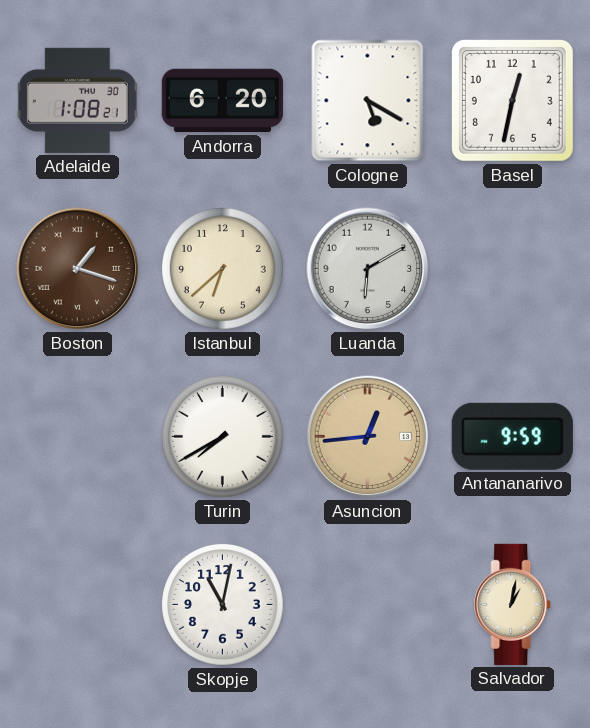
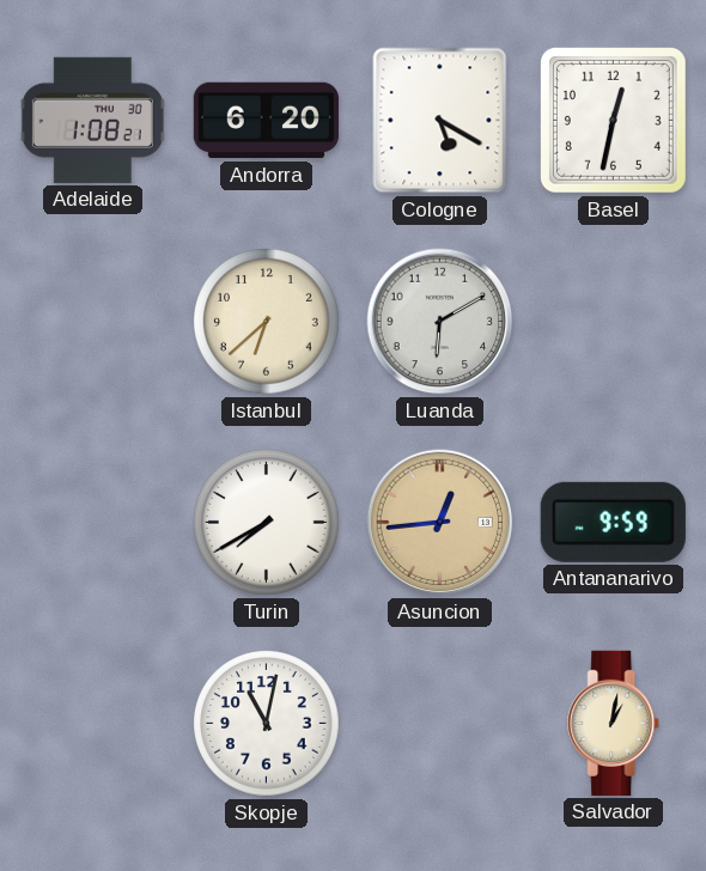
Boston: 1:18 -> none
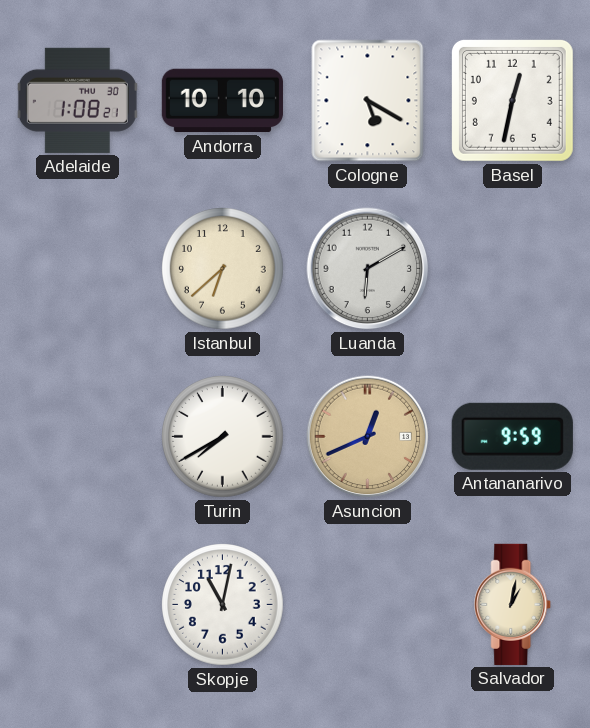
Andorra: 6:20 -> 10:10
Asuncion: 12:44 -> 12:41
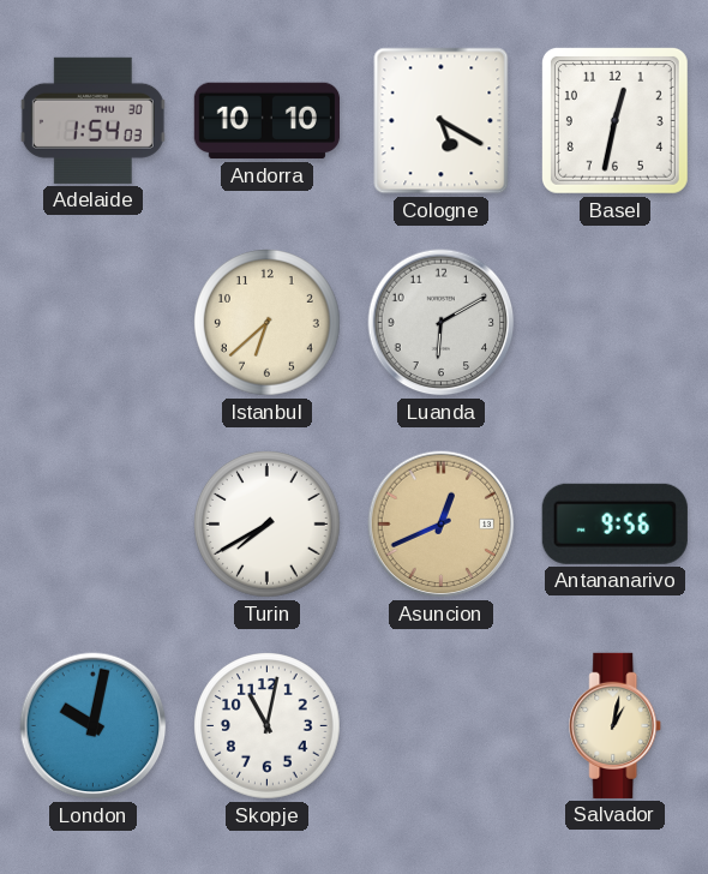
Adelaide: 1:08 -> 1:54
Antananarivo: 9:59 -> 9:56
London: none -> 10:02
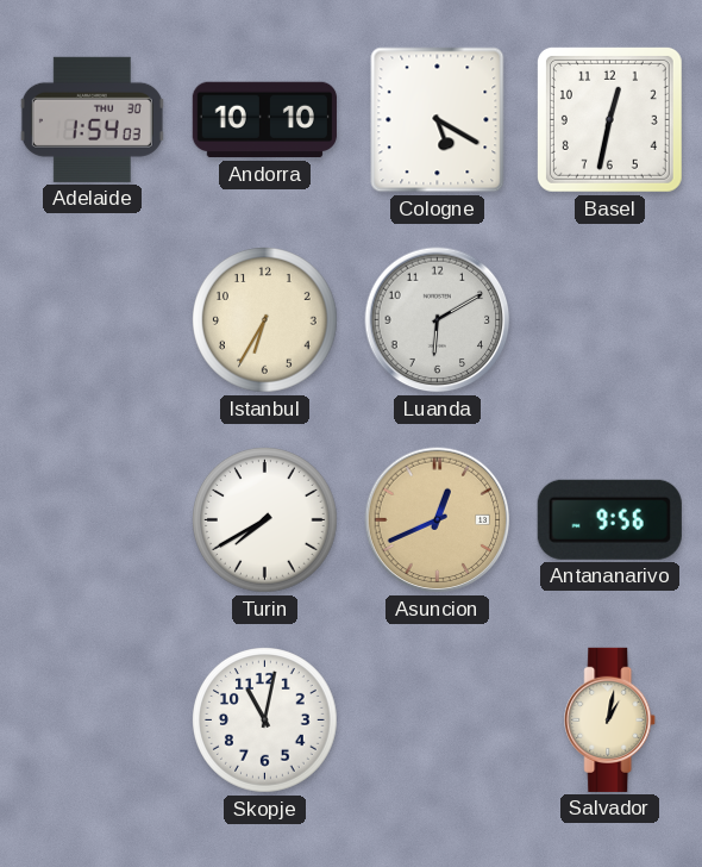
Istanbul: 6:38 -> 6:35
London: 10:02 -> none
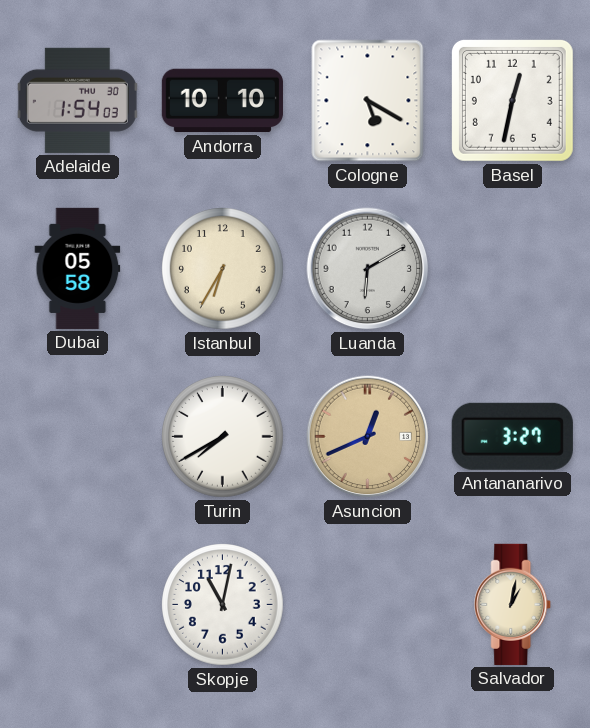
Dubai: none -> 05:58
Antananarivo: 9:56 -> 3:27
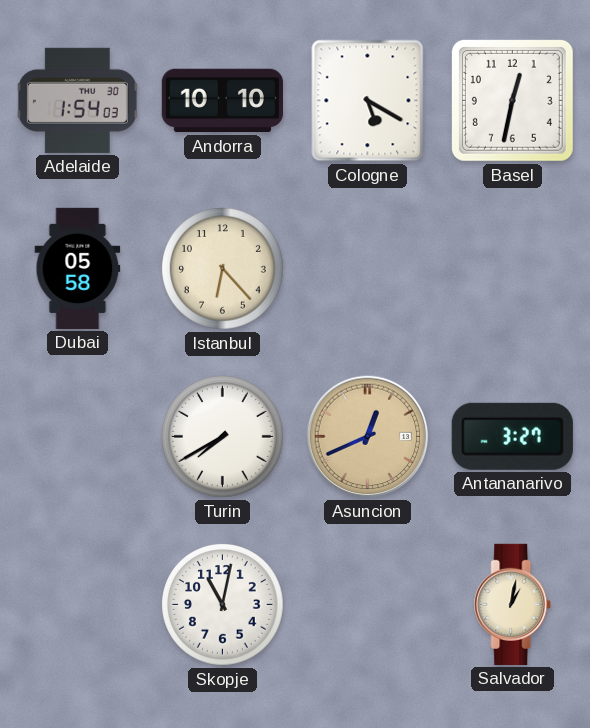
Istanbul: 6:35 -> 6:23
Luanda: 6:10 -> none
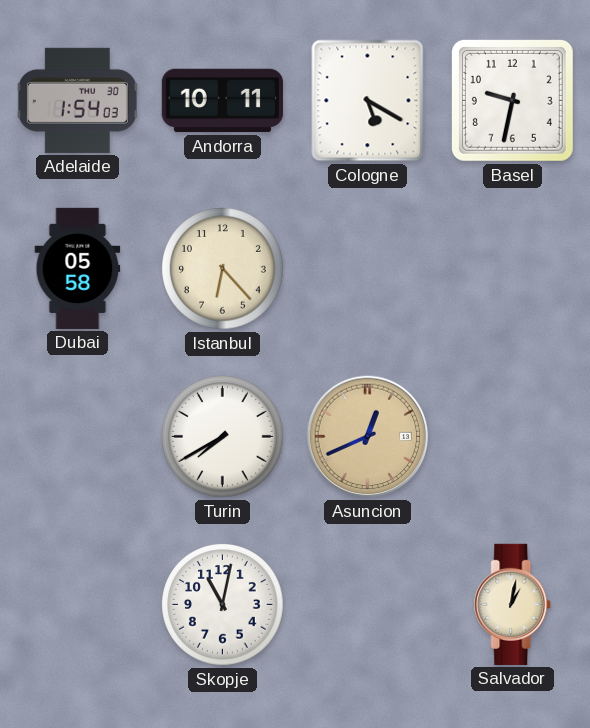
Andorra: 10:10 -> 10:11
Basel: 12:32 -> 9:32
Antananarivo: 3:27 -> none
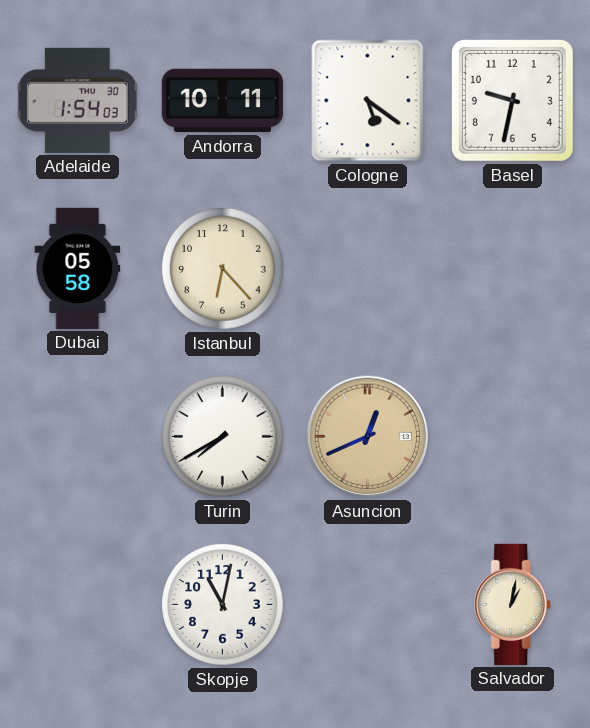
Cologne: 5:20 -> 5:21
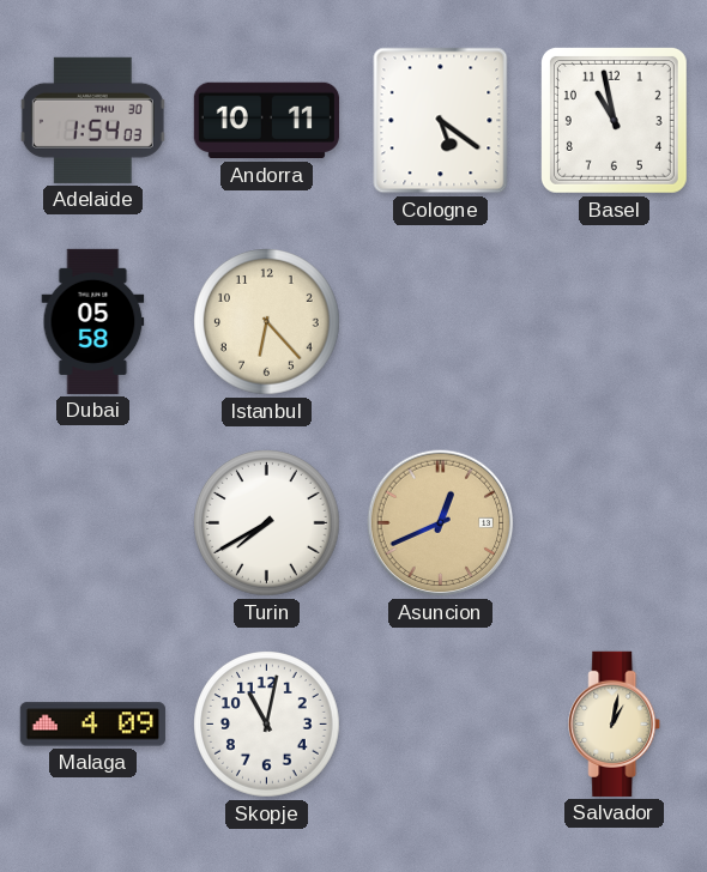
Basel: 9:32 -> 10:58
Malaga: none -> 4:09
